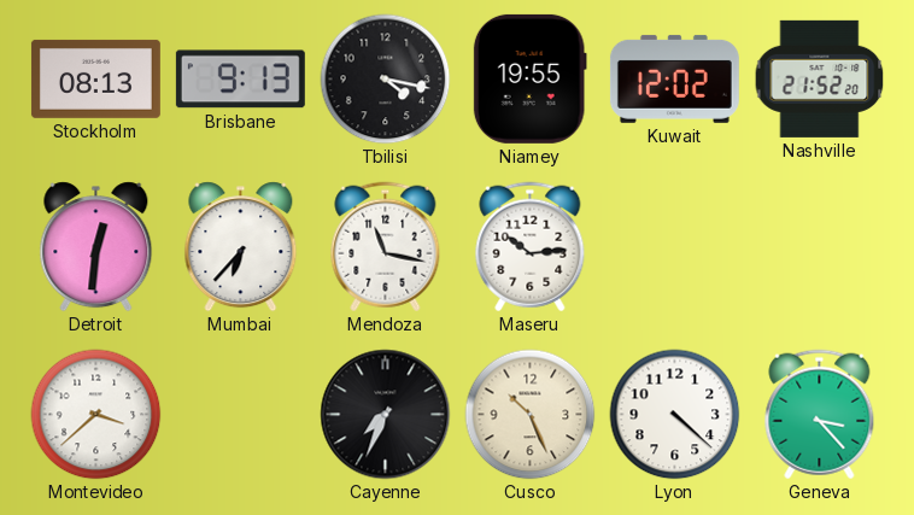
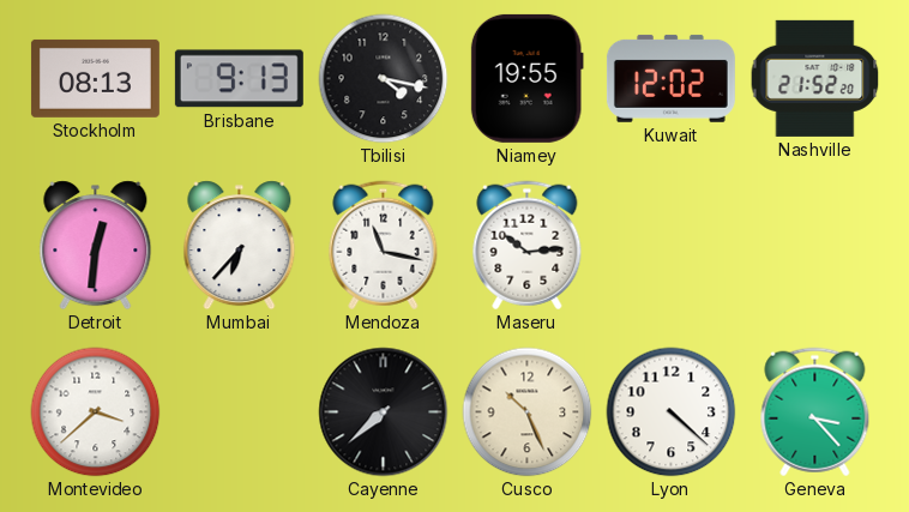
Cayenne: 7:34 -> 7:38
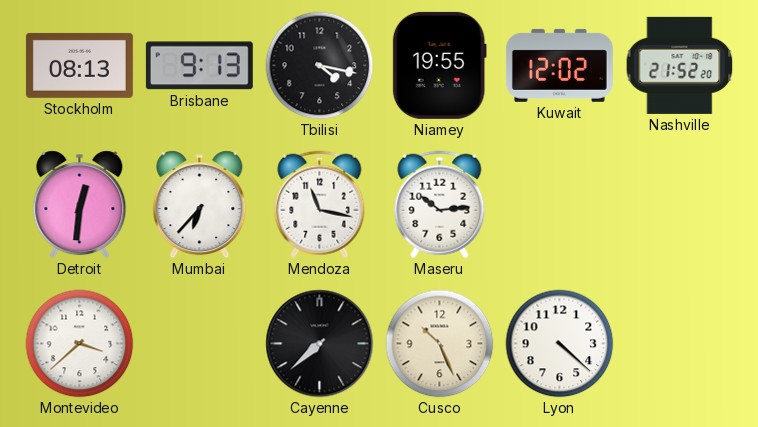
Geneva: 3:23 -> none
